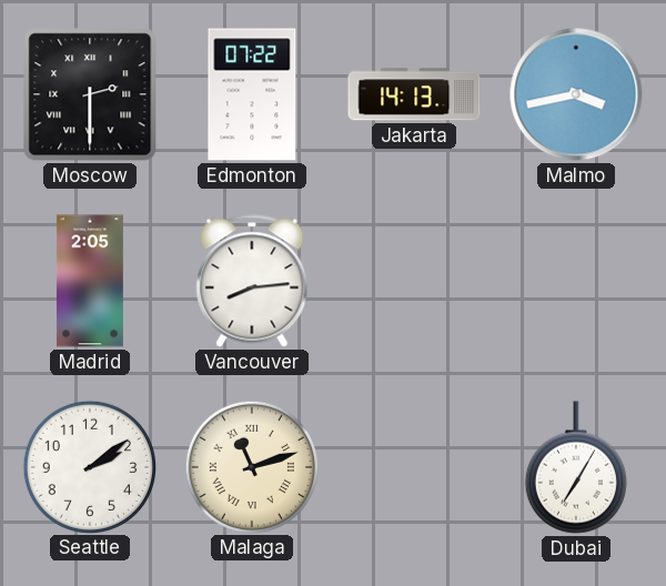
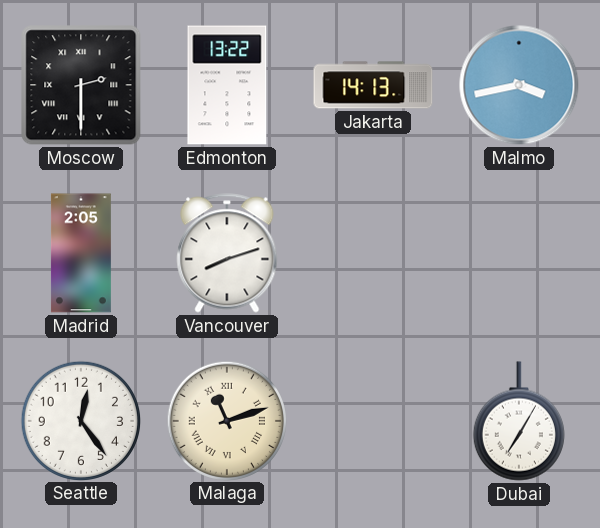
Edmonton: 07:22 -> 13:22
Vancouver: 8:14 -> 8:12
Seattle: 2:09 -> 12:24
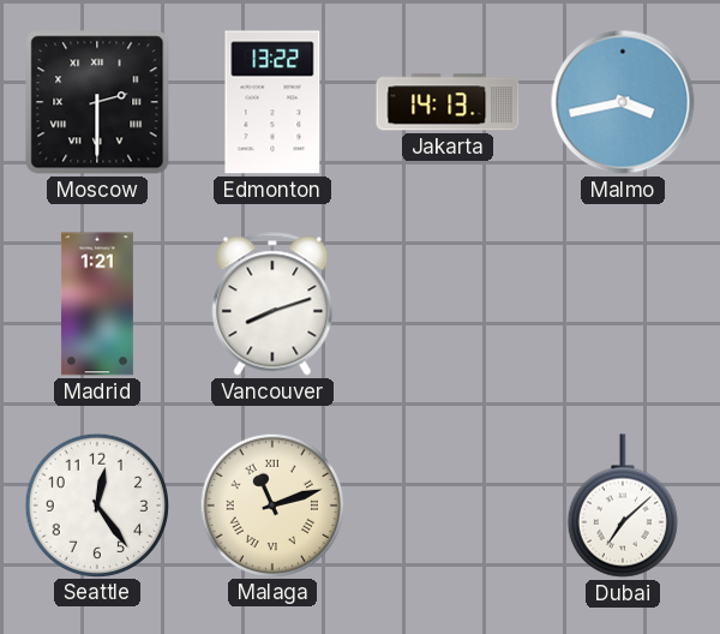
Madrid: 2:05 -> 1:21
Dubai: 7:05 -> 7:08
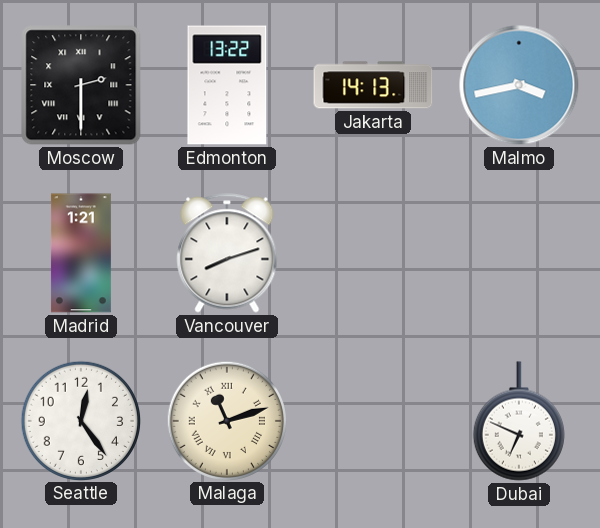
Dubai: 7:08 -> 6:49
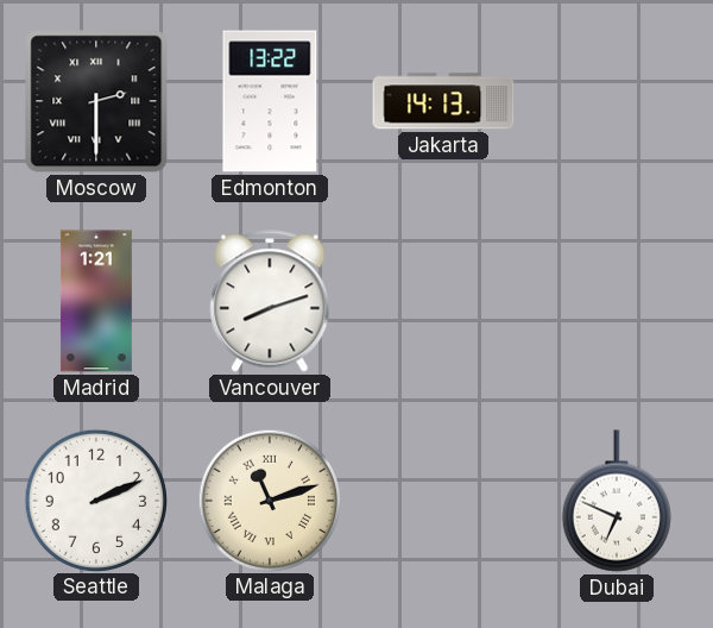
Malmo: 3:43 -> none
Seattle: 12:24 -> 2:11
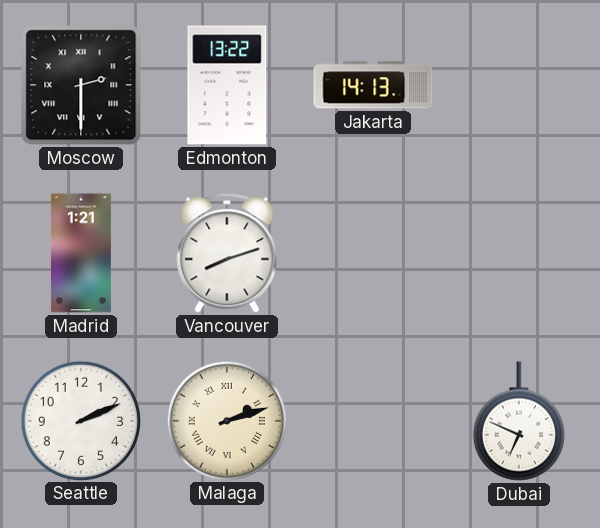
Malaga: 11:12 -> 2:12
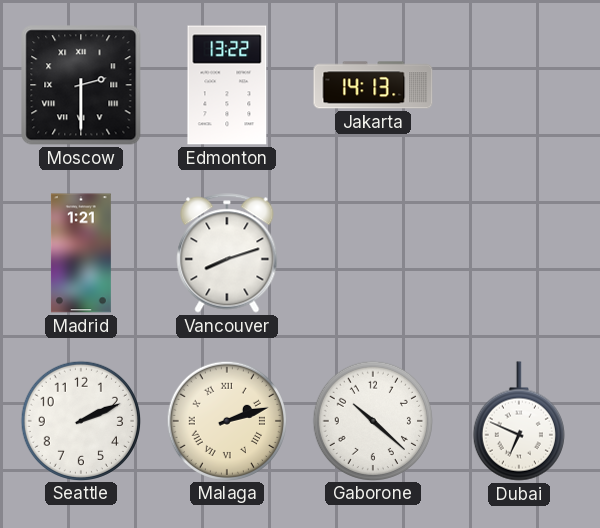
Gaborone: none -> 10:22
